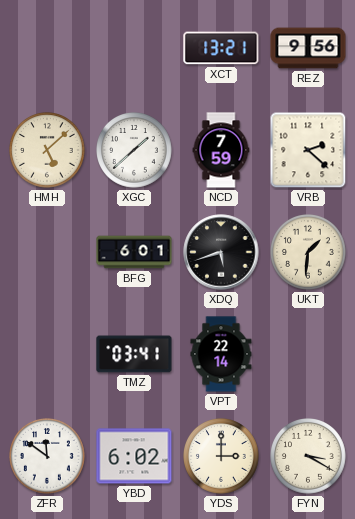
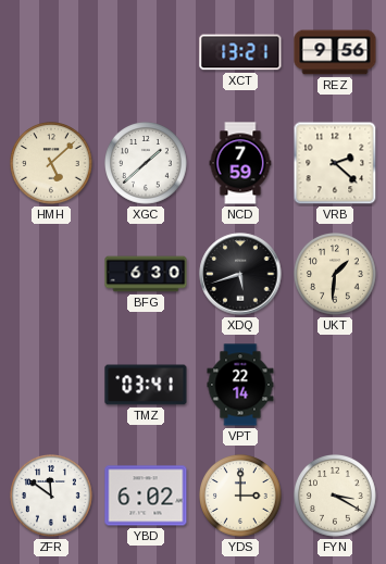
BFG: 6:01 -> 6:30
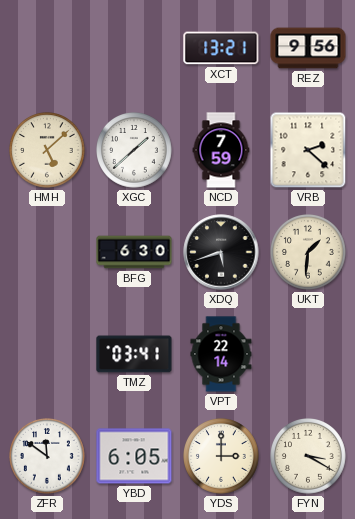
YBD: 6:02 -> 6:05
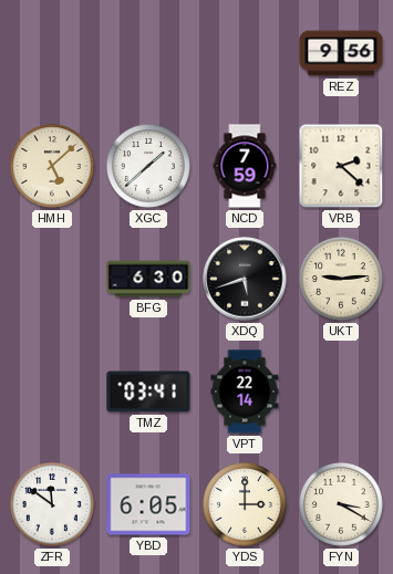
XCT: 13:21 -> none
UKT: 1:31 -> 9:14
